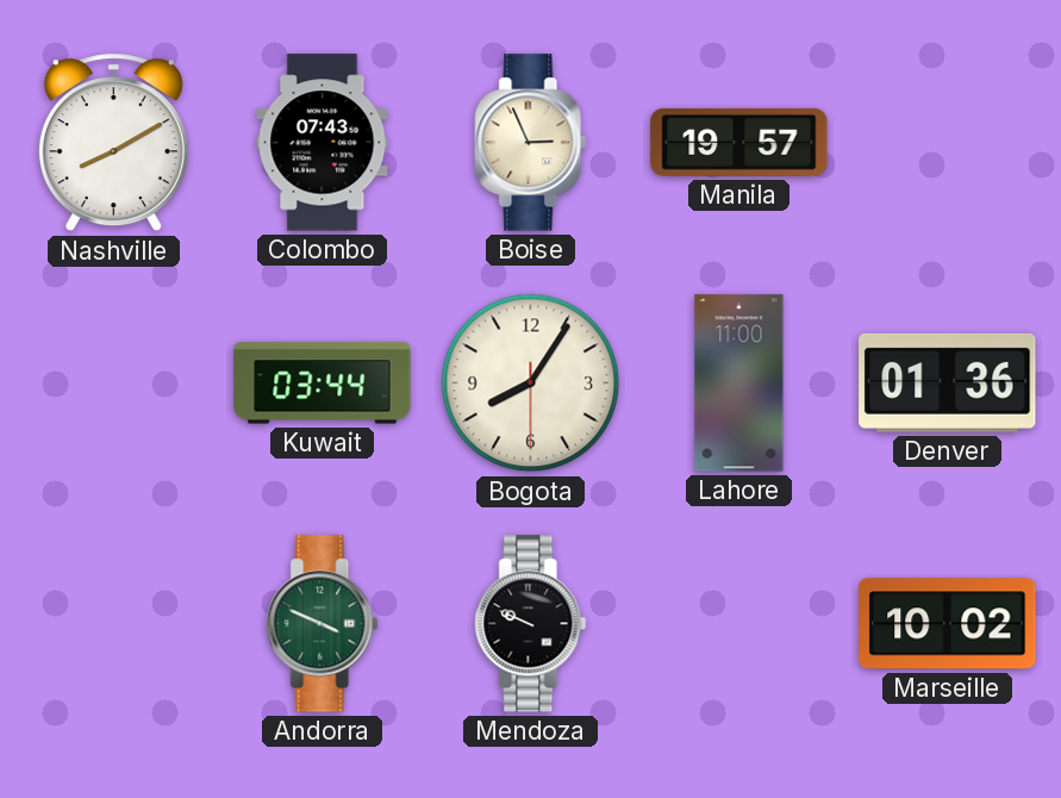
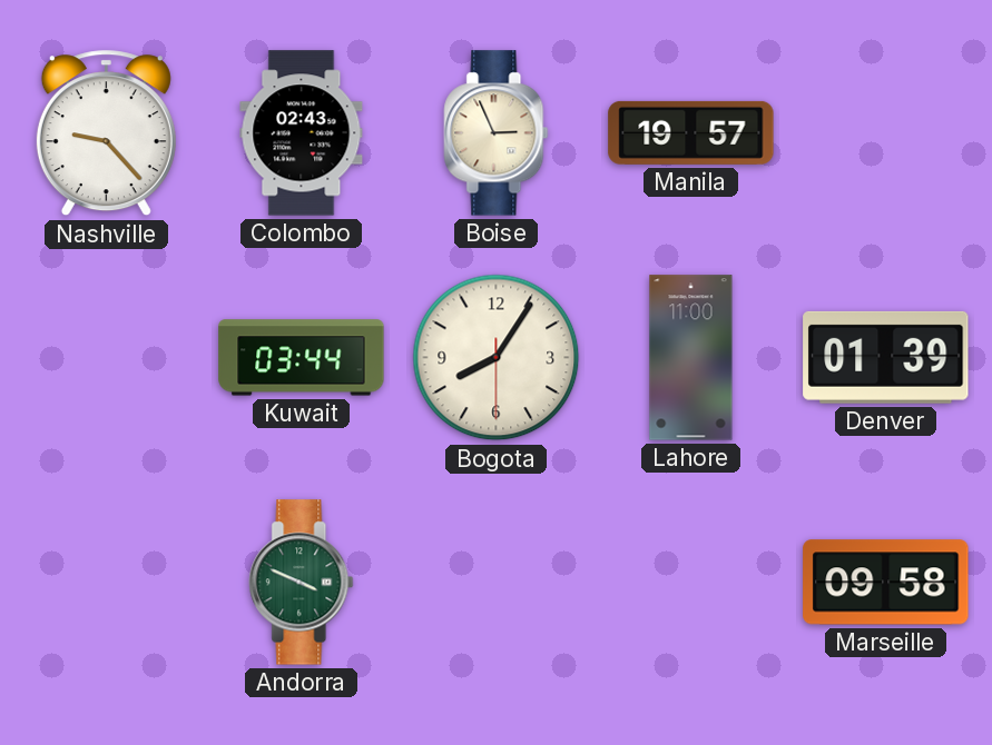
Nashville: 8:10 -> 9:23
Colombo: 07:43 -> 02:43
Denver: 01:36 -> 01:39
Mendoza: 9:49 -> none
Marseille: 10:02 -> 09:58
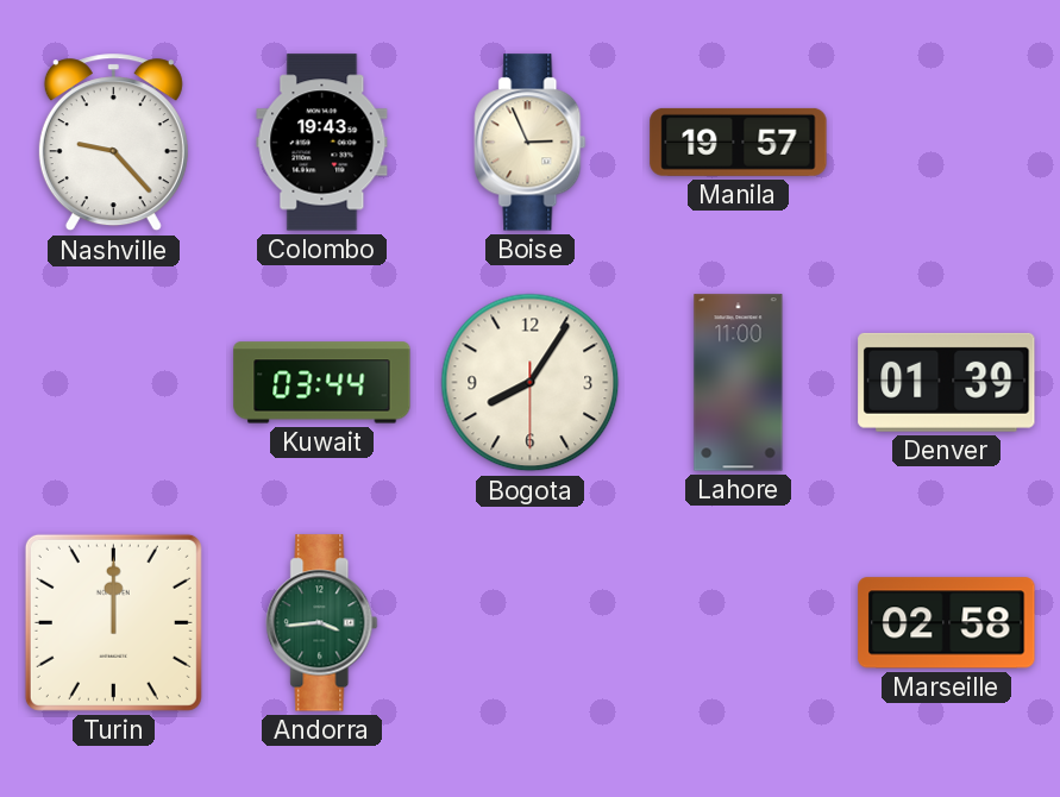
Colombo: 02:43 -> 19:43
Turin: none -> 12:00
Andorra: 3:49 -> 3:44
Marseille: 09:58 -> 02:58
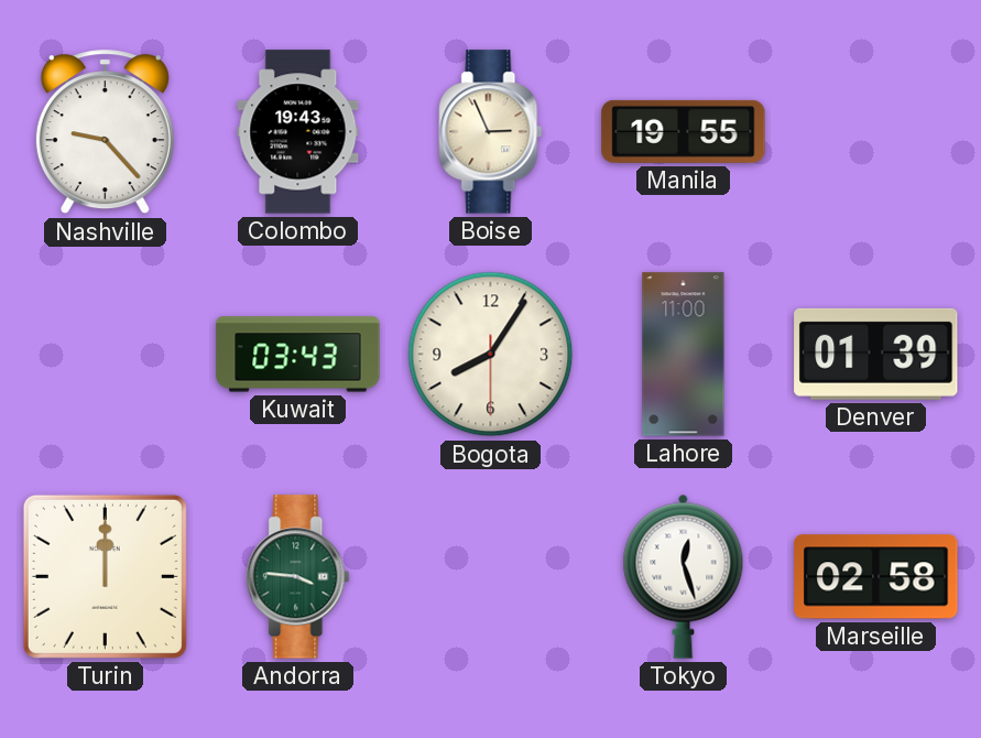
Manila: 19:57 -> 19:55
Kuwait: 03:44 -> 03:43
Andorra: 3:44 -> 3:46
Tokyo: none -> 12:27
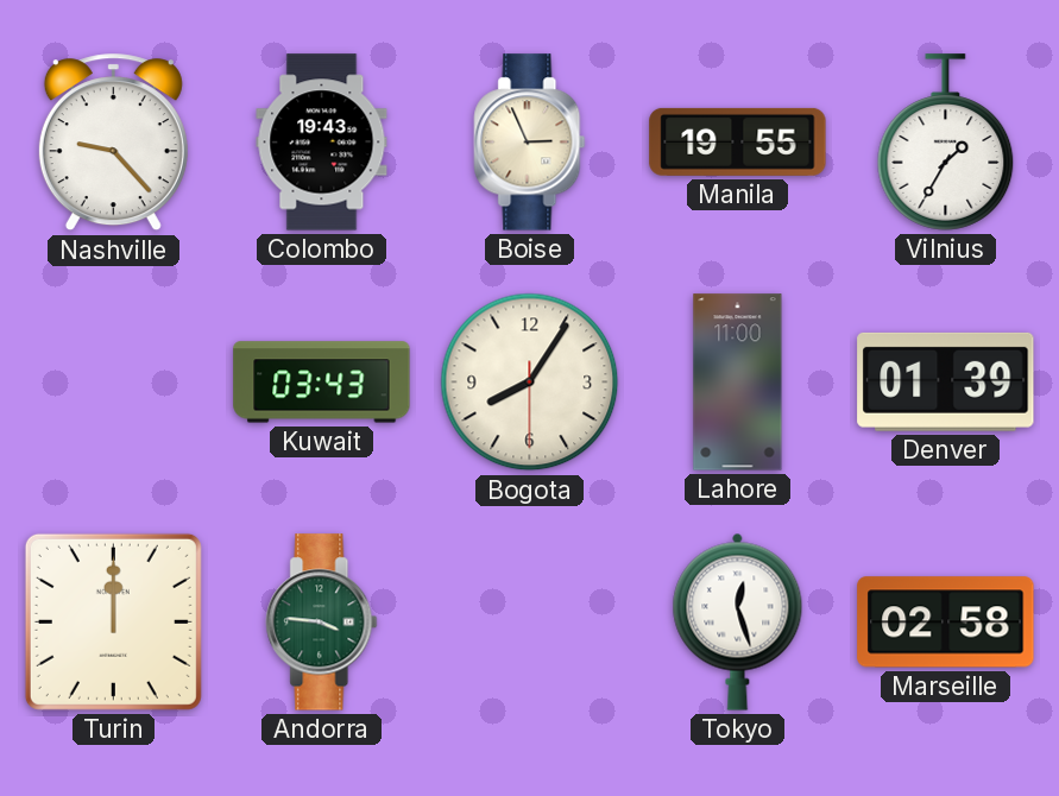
Vilnius: none -> 1:35
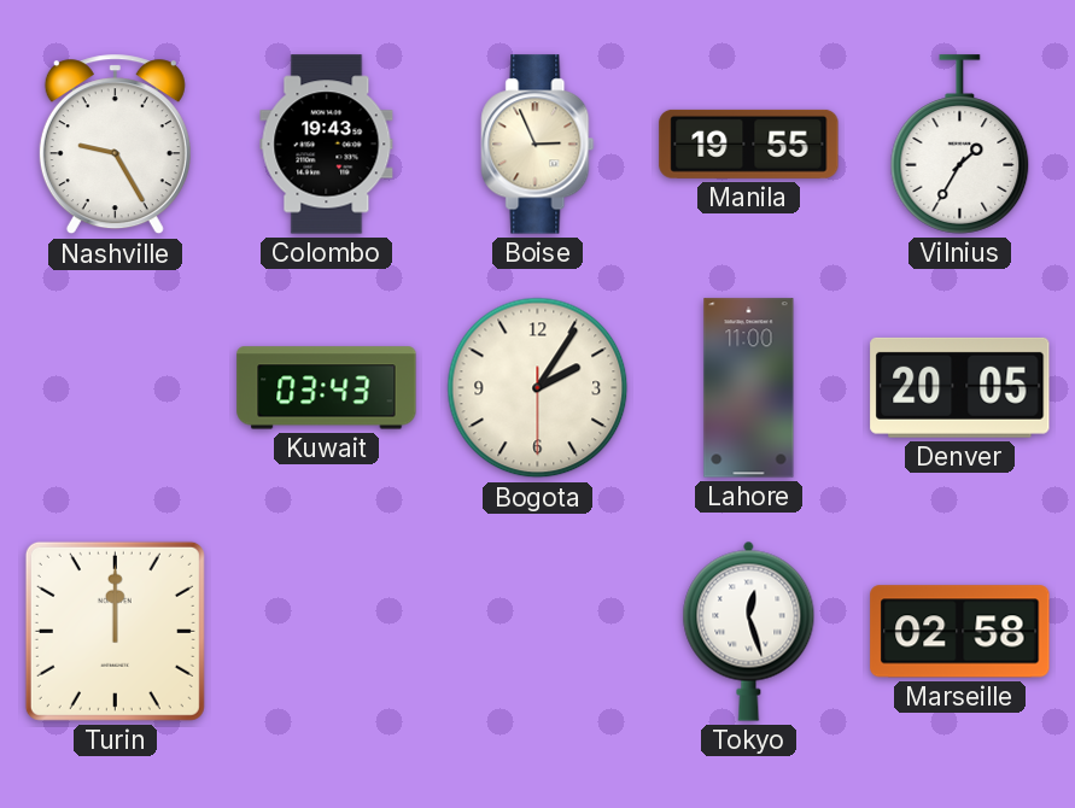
Nashville: 9:23 -> 9:25
Bogota: 8:05 -> 2:05
Denver: 01:39 -> 20:05
Andorra: 3:46 -> none
